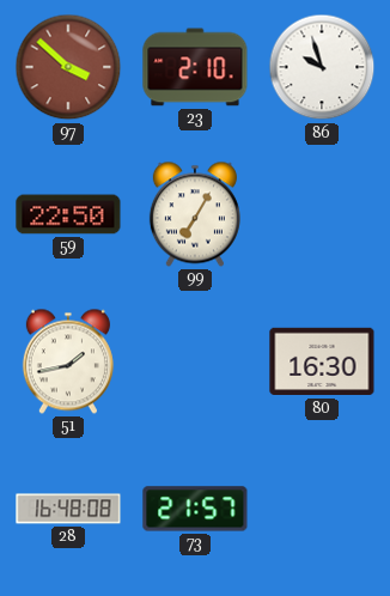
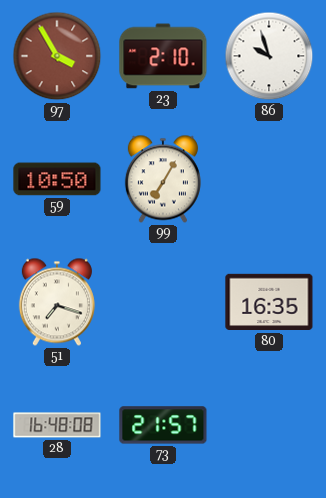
97: 3:52 -> 3:55
59: 22:50 -> 10:50
51: 1:43 -> 7:18
80: 16:30 -> 16:35
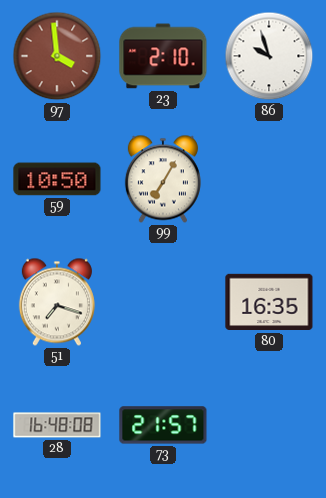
97: 3:55 -> 3:59
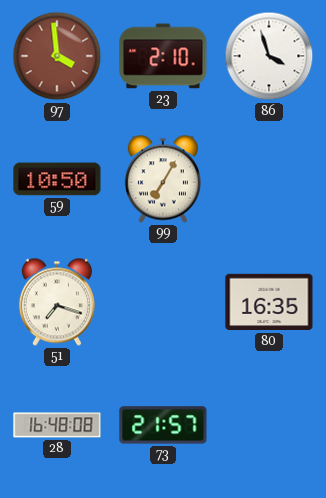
86: 9:57 -> 3:57
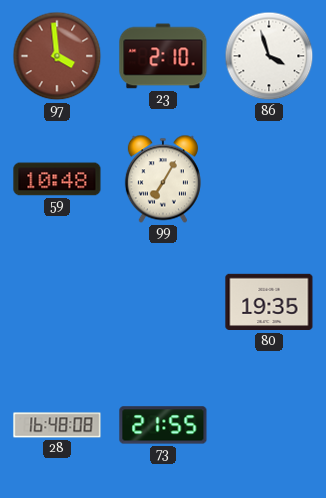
59: 10:50 -> 10:48
51: 7:18 -> none
80: 16:35 -> 19:35
73: 21:57 -> 21:55
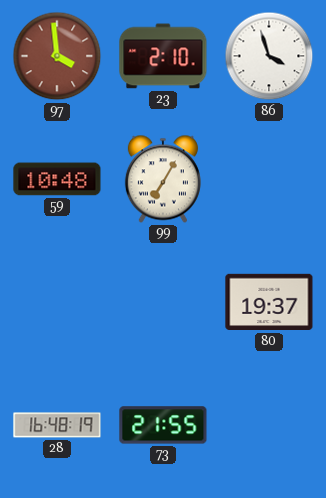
80: 19:35 -> 19:37
28: 16:48:08 -> 16:48:19
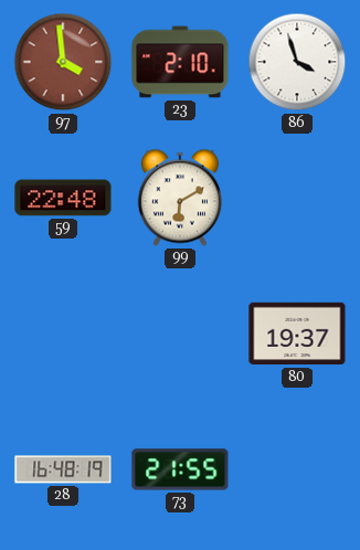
59: 10:48 -> 22:48
99: 7:05 -> 6:10
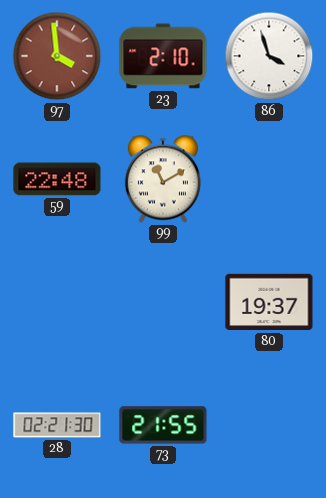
99: 6:10 -> 11:10
28: 16:48 -> 02:21
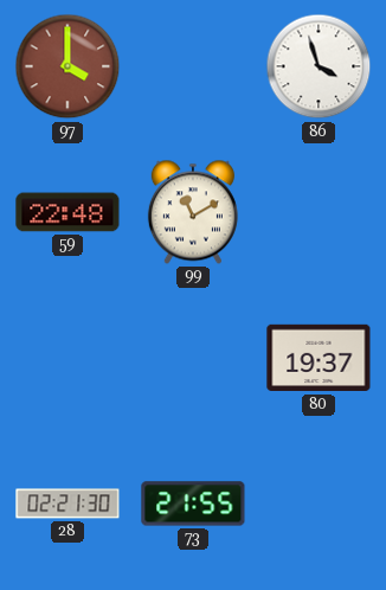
97: 3:59 -> 4:00
23: 2:10 -> none
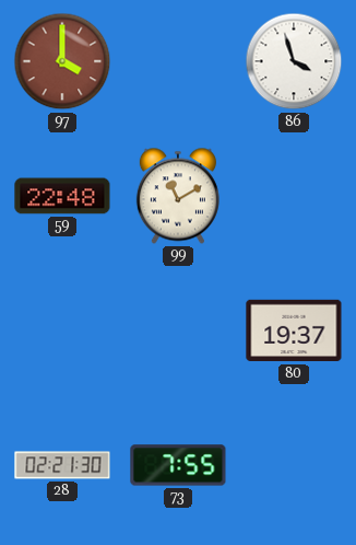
73: 21:55 -> 7:55
